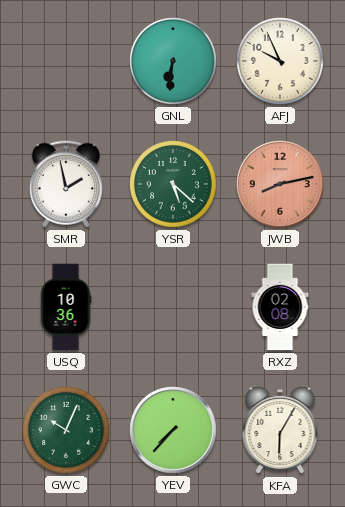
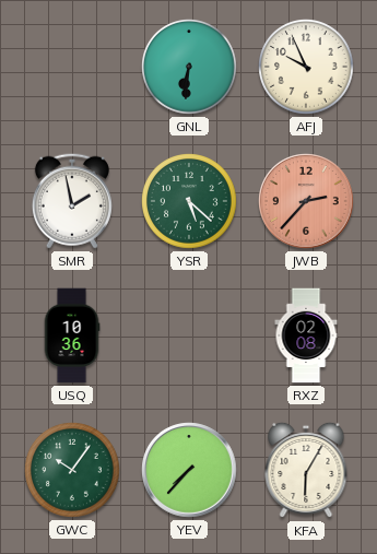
JWB: 8:13 -> 2:37
GWC: 10:04 -> 10:06
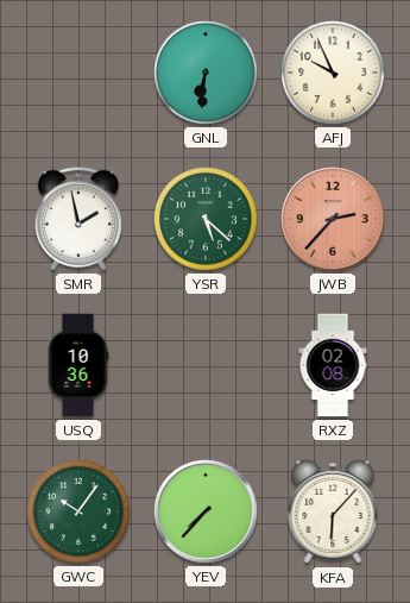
KFA: 6:05 -> 6:07
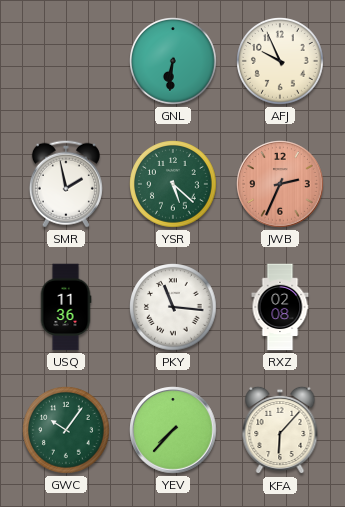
JWB: 2:37 -> 2:34
USQ: 10:36 -> 11:36
PKY: none -> 11:16
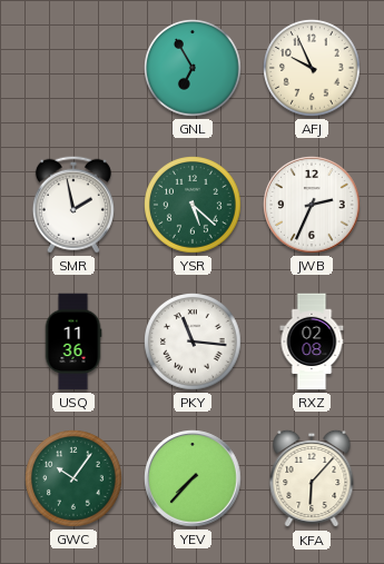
GNL: 6:31 -> 6:55
JWB dial: salmon -> white
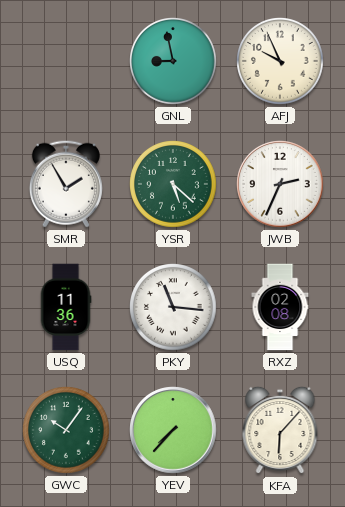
GNL: 6:55 -> 8:58
SMR: 1:58 -> 1:55
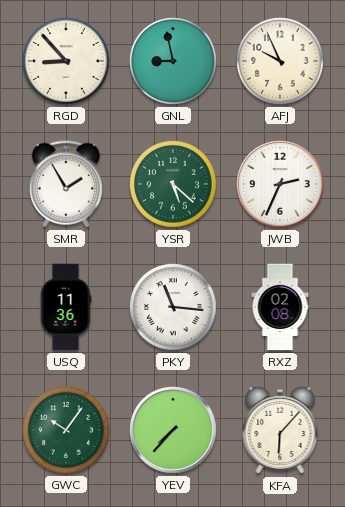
RGD: none -> 8:53
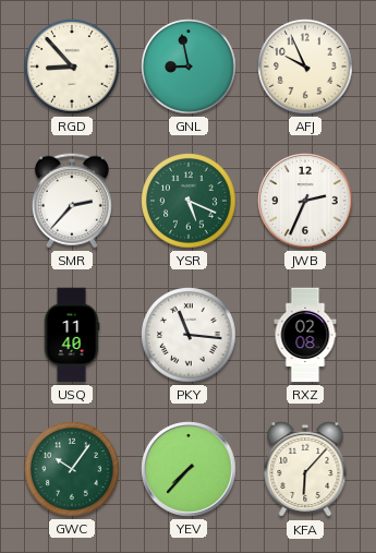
SMR: 1:55 -> 2:37
YSR: 5:22 -> 5:19
USQ: 11:36 -> 11:40
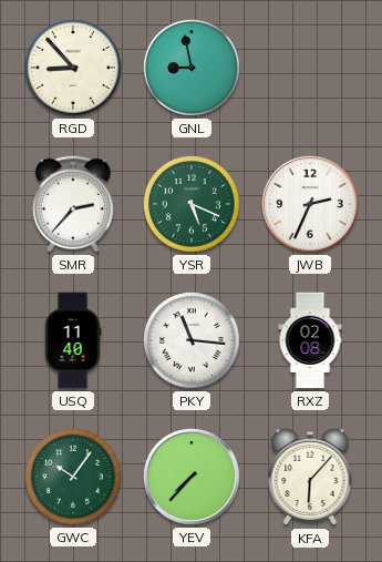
AFJ: 9:56 -> none
